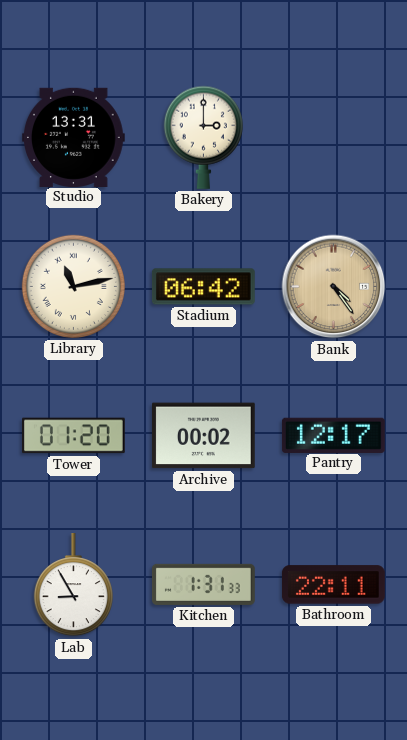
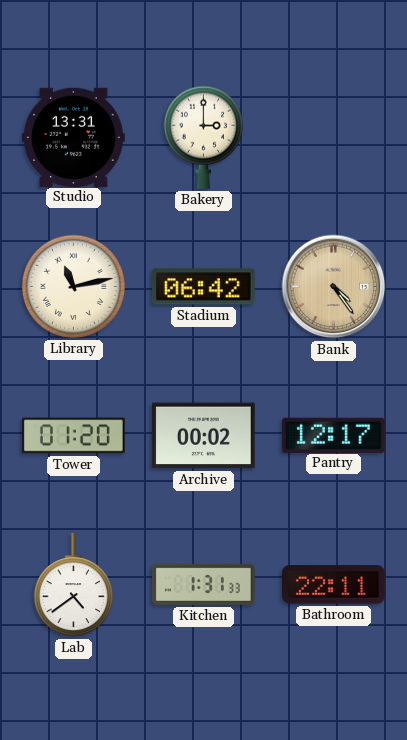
Lab: 8:55 -> 4:39
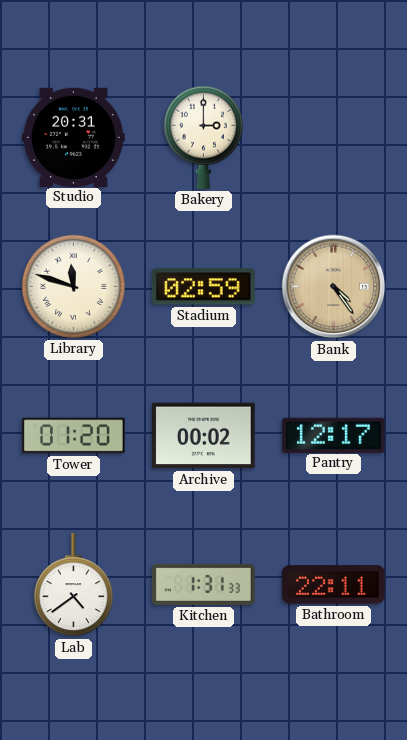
Studio: 13:31 -> 20:31
Library: 11:13 -> 11:48
Stadium: 06:42 -> 02:59
